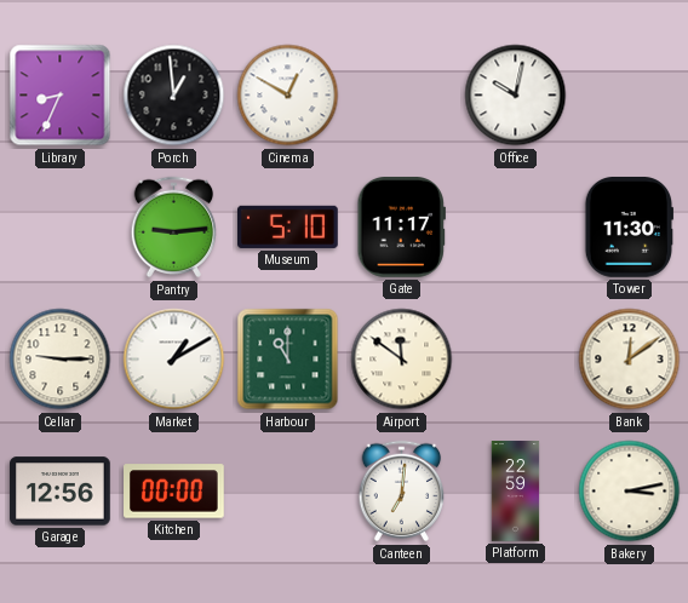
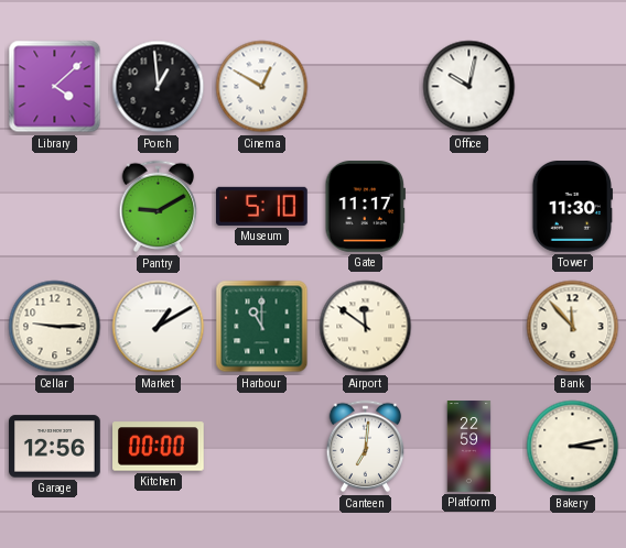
Library: 8:34 -> 4:08
Pantry: 9:14 -> 9:10
Bank: 12:09 -> 11:53
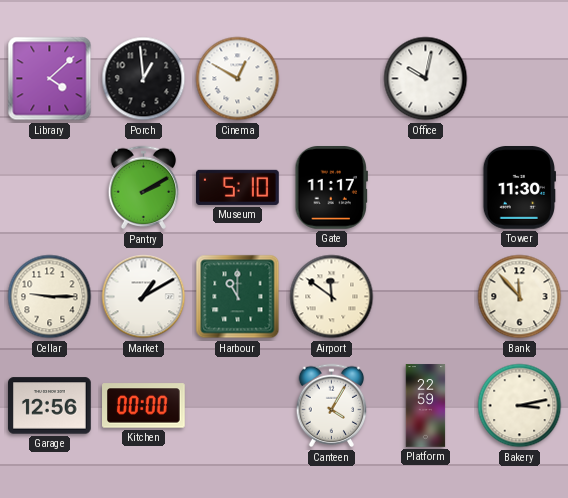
Pantry: 9:10 -> 2:10
Canteen: 7:01 -> 4:05
